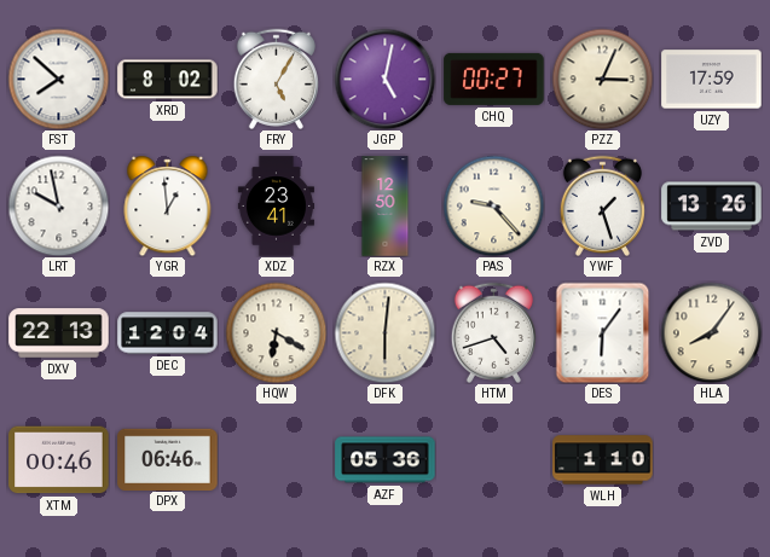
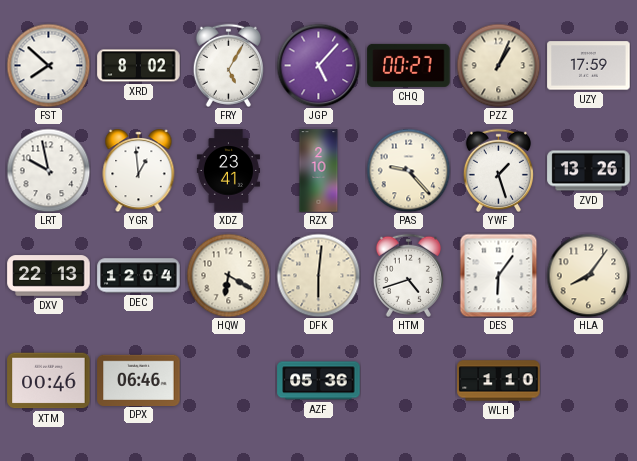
JGP: 5:02 -> 5:07
PZZ: 3:04 -> 1:04
RZX: 12:50 -> 2:10
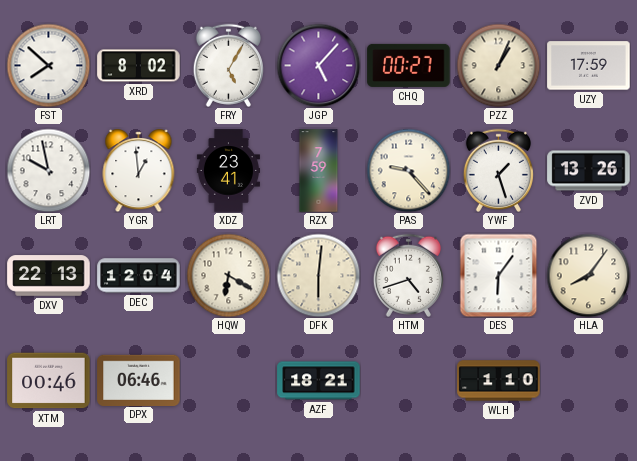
RZX: 2:10 -> 7:59
AZF: 05:36 -> 18:21
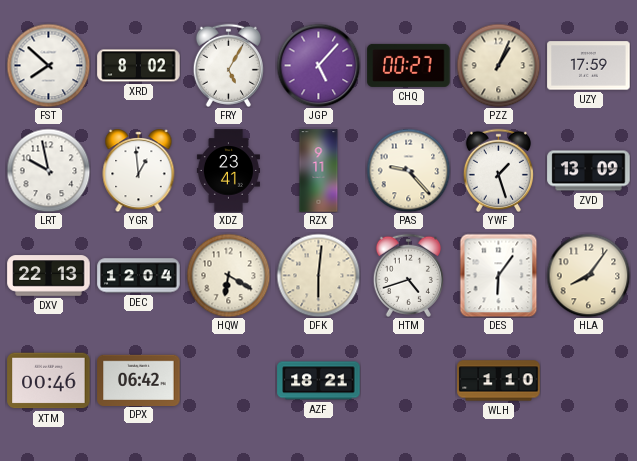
RZX: 7:59 -> 9:11
ZVD: 13:26 -> 13:09
DPX: 06:46 -> 06:42
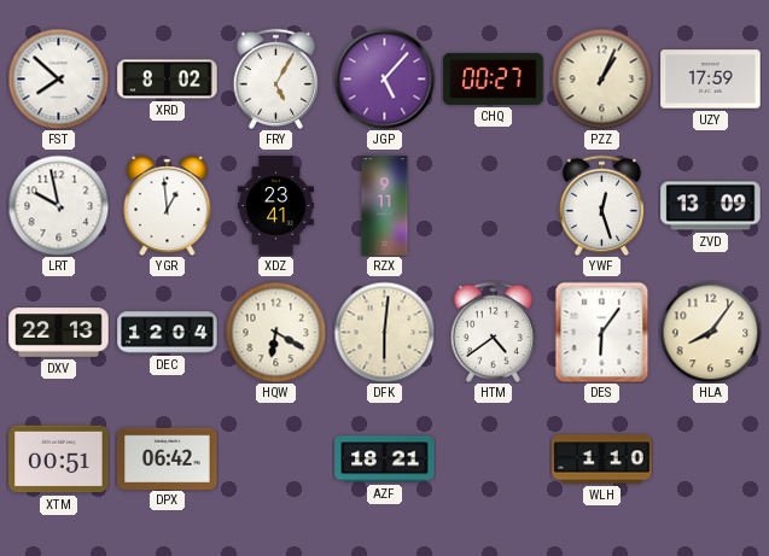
PAS: 9:23 -> none
YWF: 1:27 -> 12:27
HTM: 4:42 -> 4:39
XTM: 00:46 -> 00:51
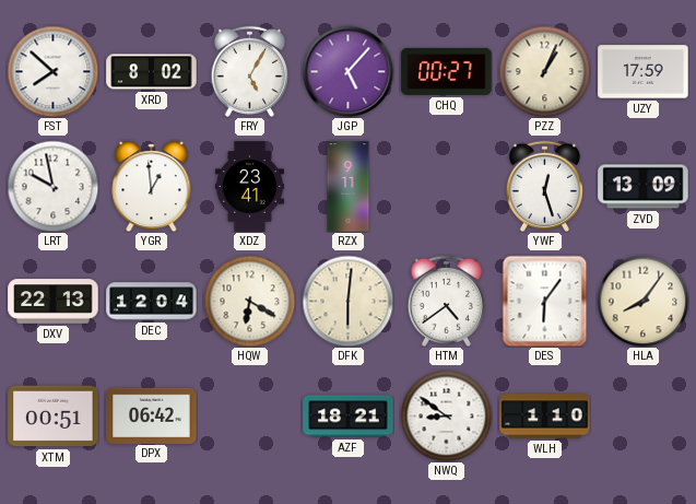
NWQ: none -> 8:51
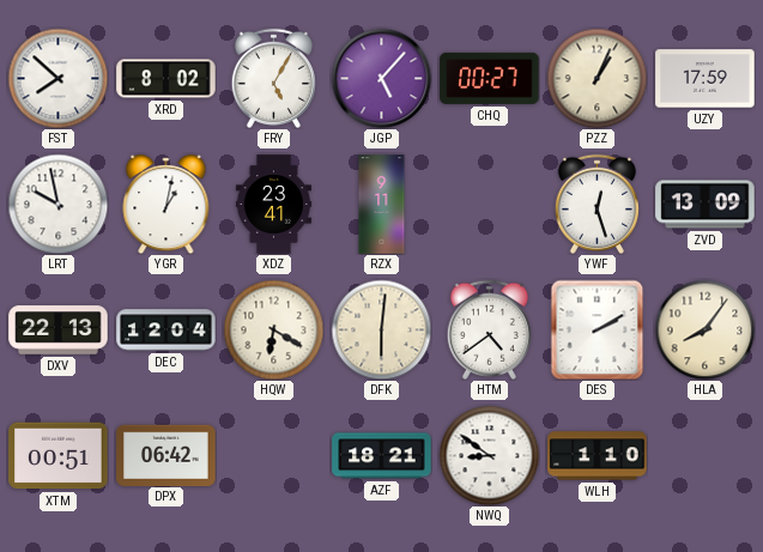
YGR: 12:59 -> 1:02
DES: 6:06 -> 2:10
